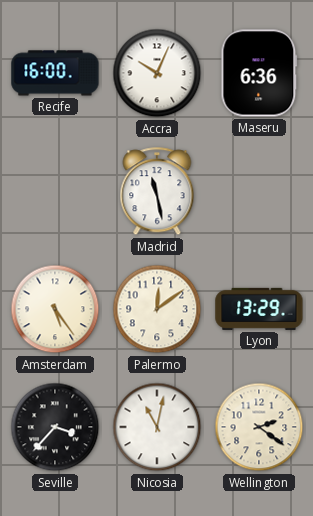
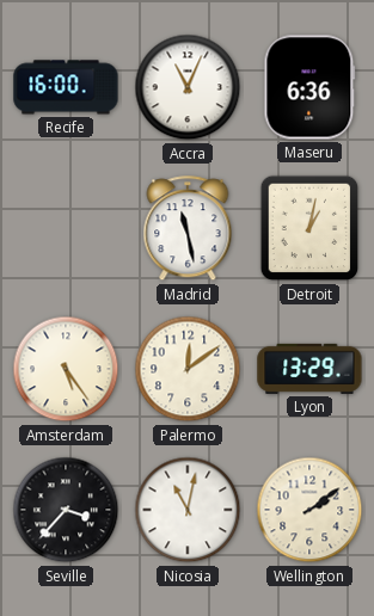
Accra: 10:04 -> 11:04
Detroit: none -> 1:02
Wellington: 2:21 -> 2:09
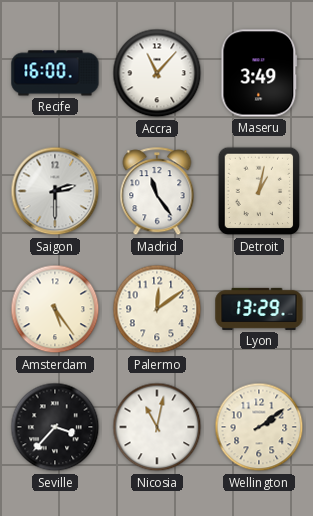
Accra: 11:04 -> 11:07
Maseru: 6:36 -> 3:49
Saigon: none -> 2:30
Madrid: 11:28 -> 11:24
